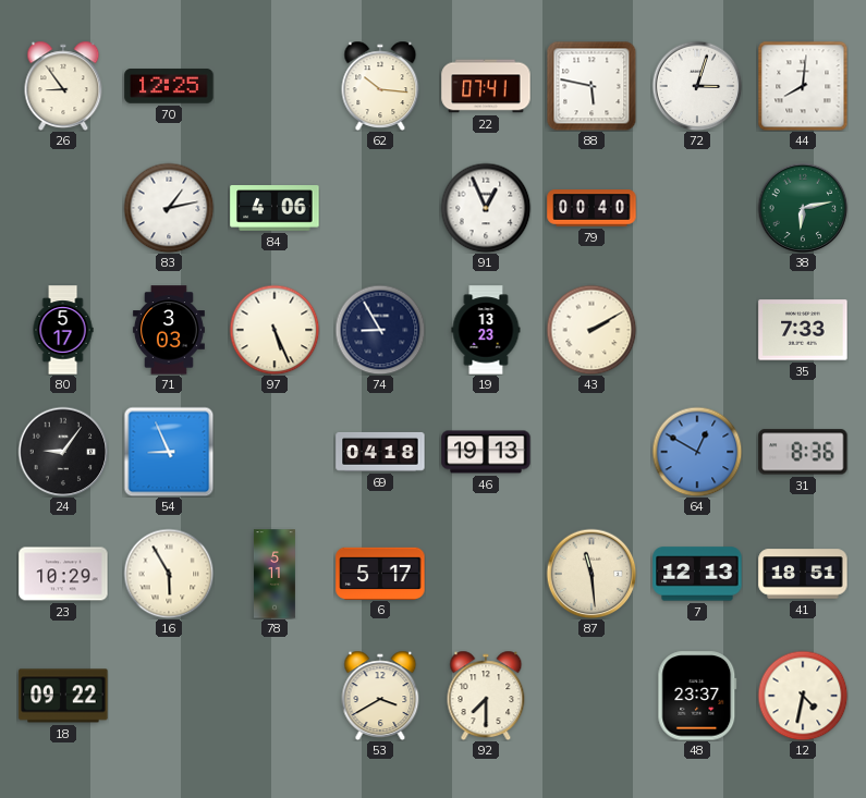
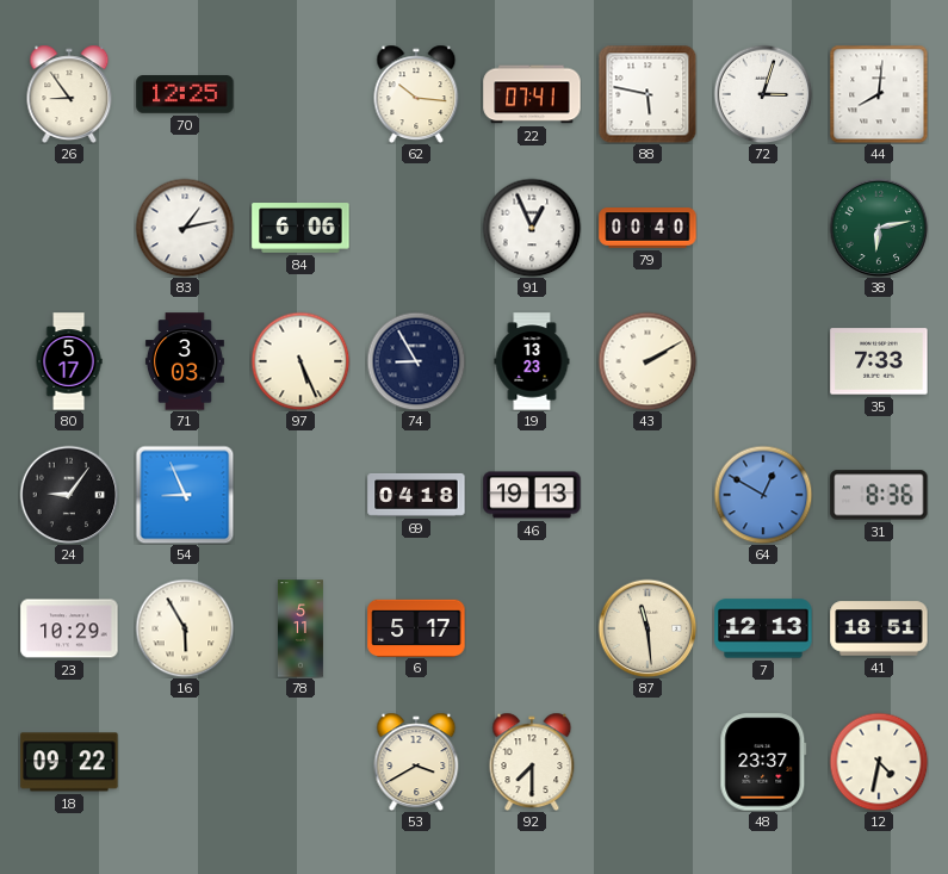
84: 4:06 -> 6:06
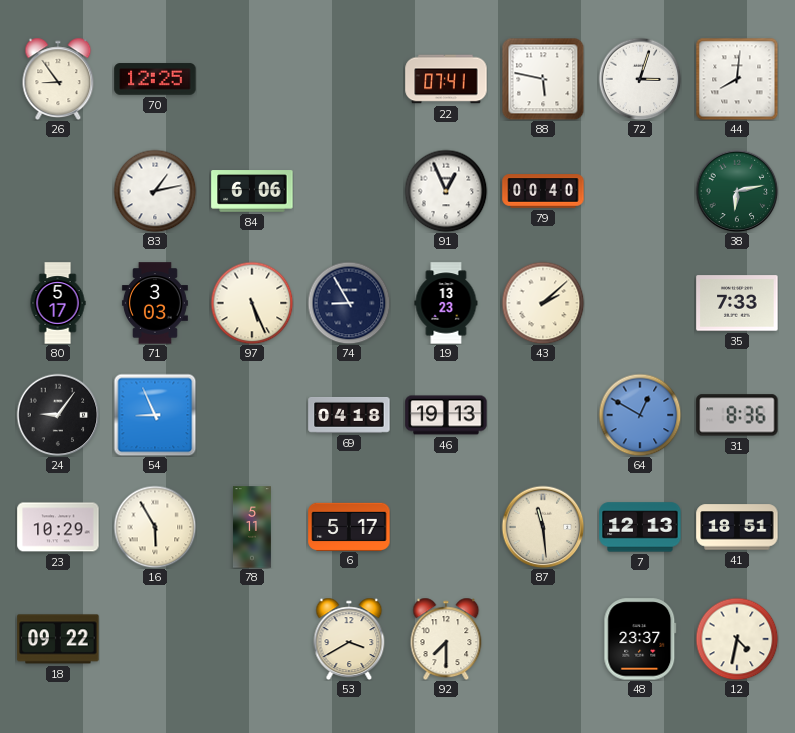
62: 10:16 -> none
43: 2:10 -> 2:08
